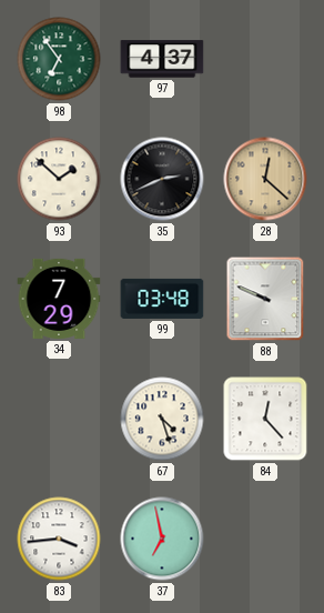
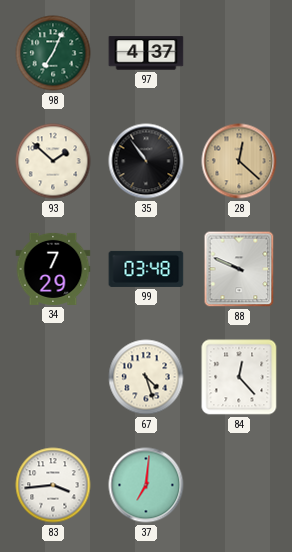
98: 6:54 -> 7:04
35: 2:41 -> 10:54
37: 6:58 -> 7:01
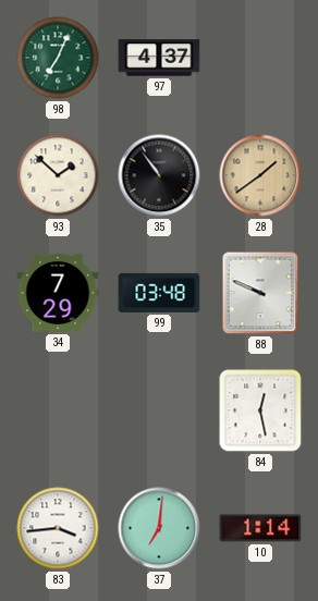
28: 12:22 -> 1:39
67: 4:27 -> none
84: 12:23 -> 12:28
10: none -> 1:14
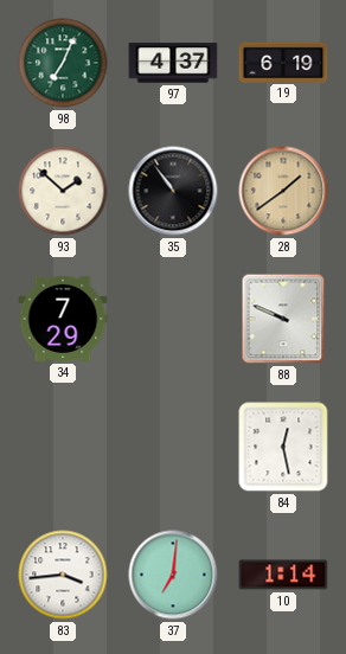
19: none -> 6:19
99: 03:48 -> none
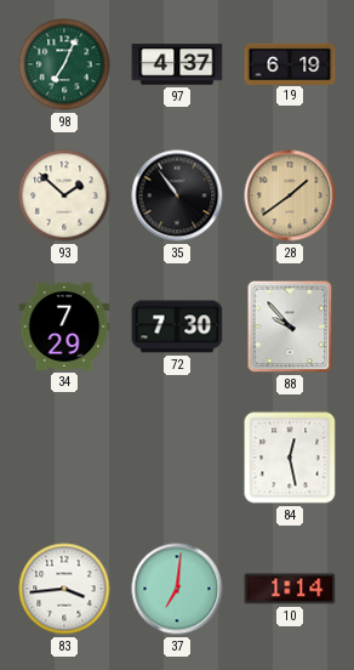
72: none -> 7:30
88: 9:49 -> 9:53
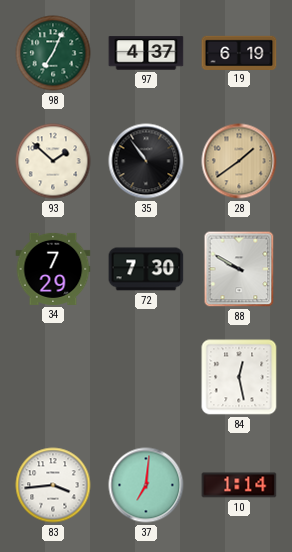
88: 9:53 -> 9:50
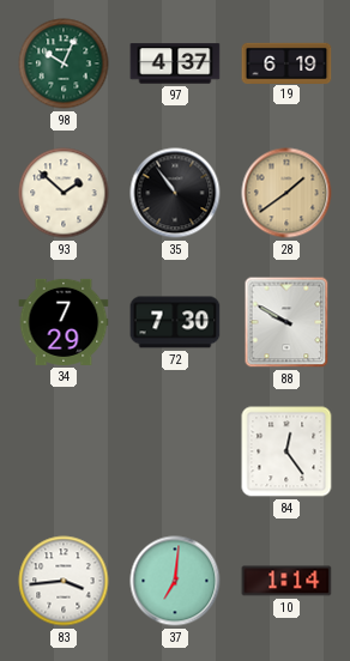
98: 7:04 -> 10:04
84: 12:28 -> 12:24
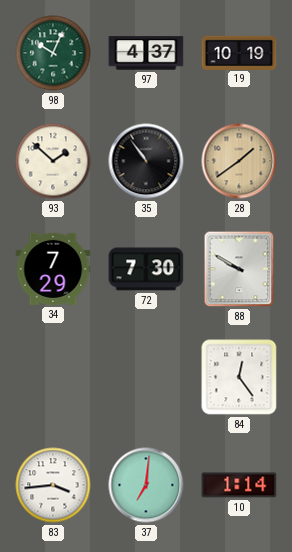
19: 6:19 -> 10:19
